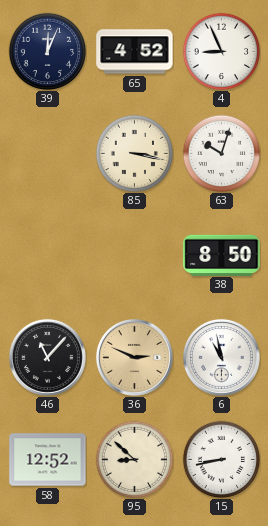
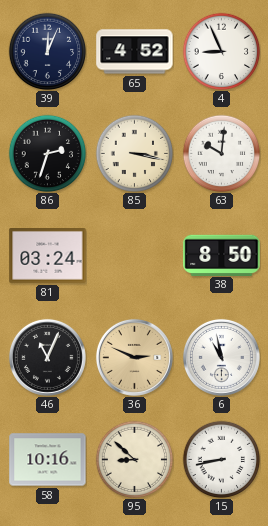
86: none -> 2:33
63: 10:03 -> 10:01
81: none -> 03:24
46: 11:07 -> 11:04
58: 12:52 -> 10:16
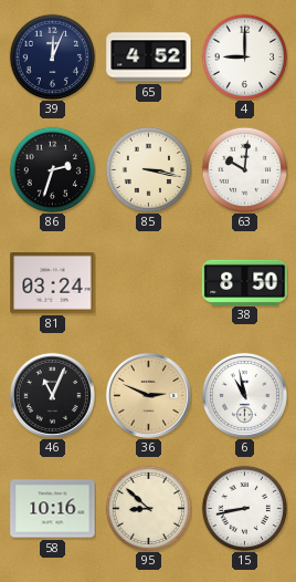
4: 8:56 -> 9:00
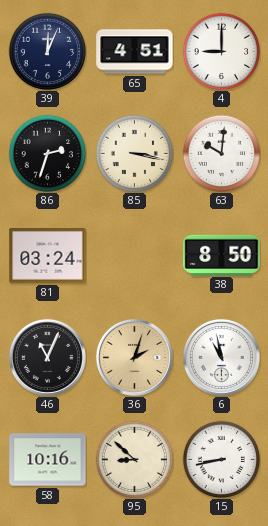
65: 4:52 -> 4:51
36: 2:49 -> 2:03
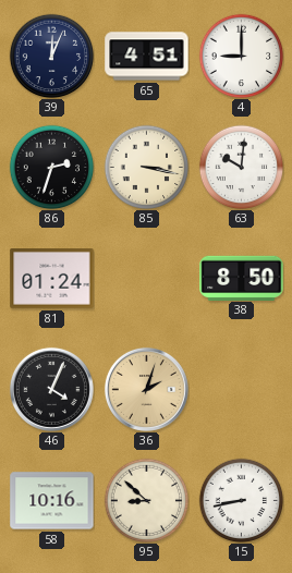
81: 03:24 -> 01:24
46: 11:04 -> 4:04
6: 10:58 -> none
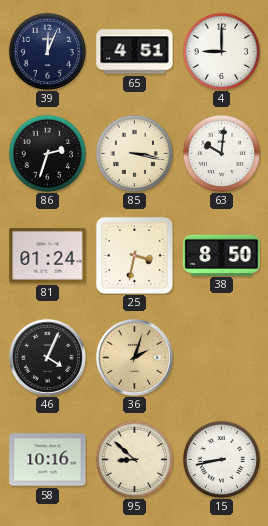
25: none -> 3:32
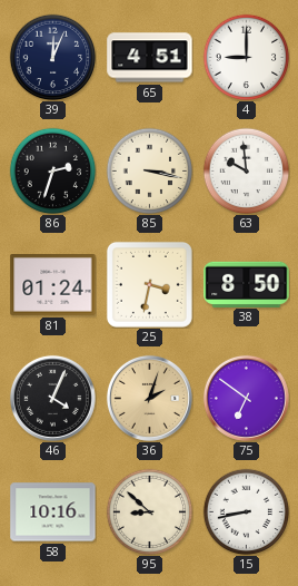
63: 10:01 -> 9:59
75: none -> 6:51
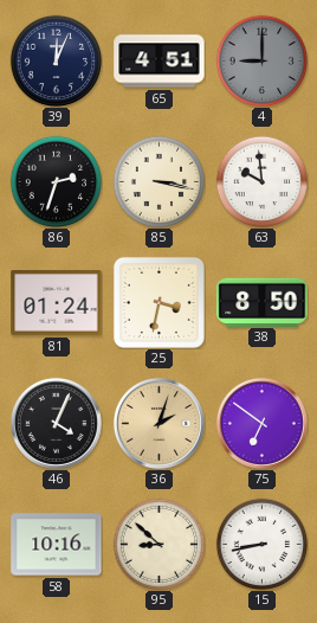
4 dial: white -> grey
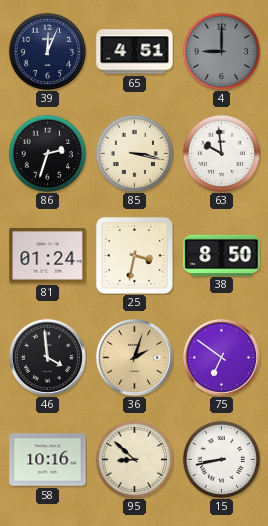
46: 4:04 -> 3:59
